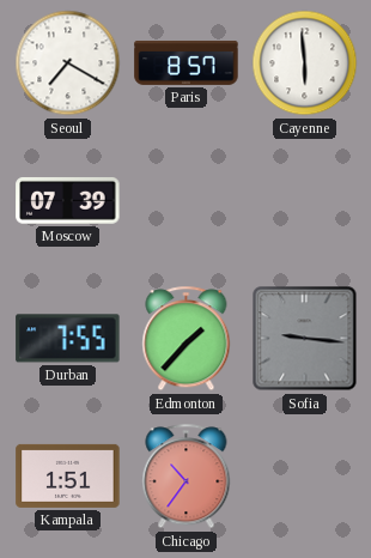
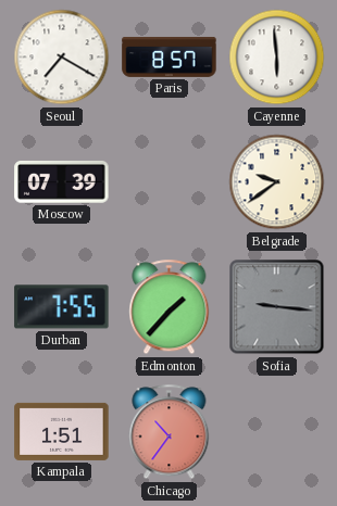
Belgrade: none -> 9:39
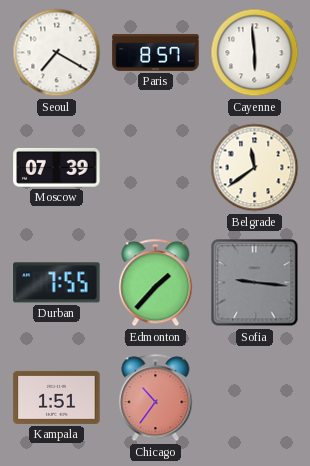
Belgrade: 9:39 -> 11:39
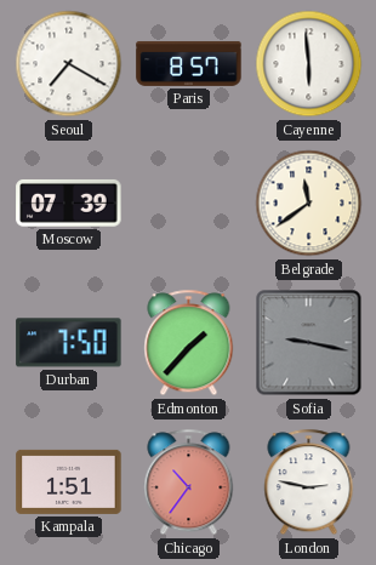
Durban: 7:55 -> 7:50
Sofia: 9:16 -> 9:17
London: none -> 2:47
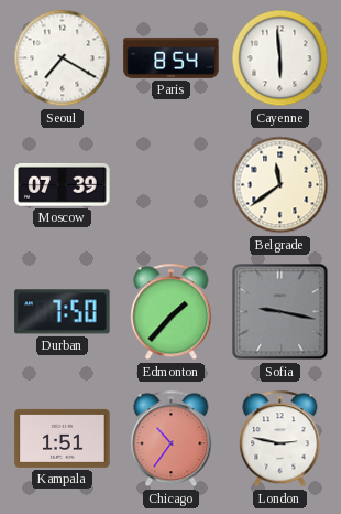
Paris: 8:57 -> 8:54
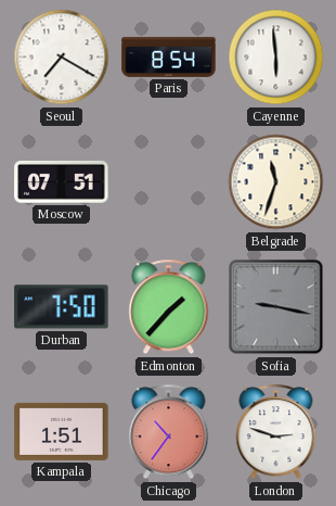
Moscow: 07:39 -> 07:51
Belgrade: 11:39 -> 11:33
London: 2:47 -> 2:48
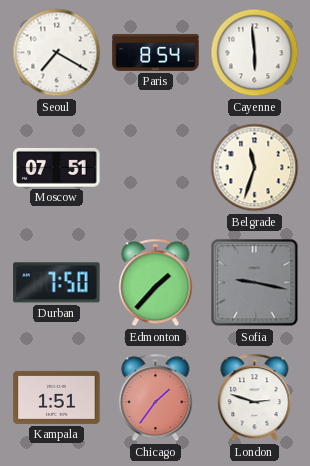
Chicago: 10:36 -> 1:36
